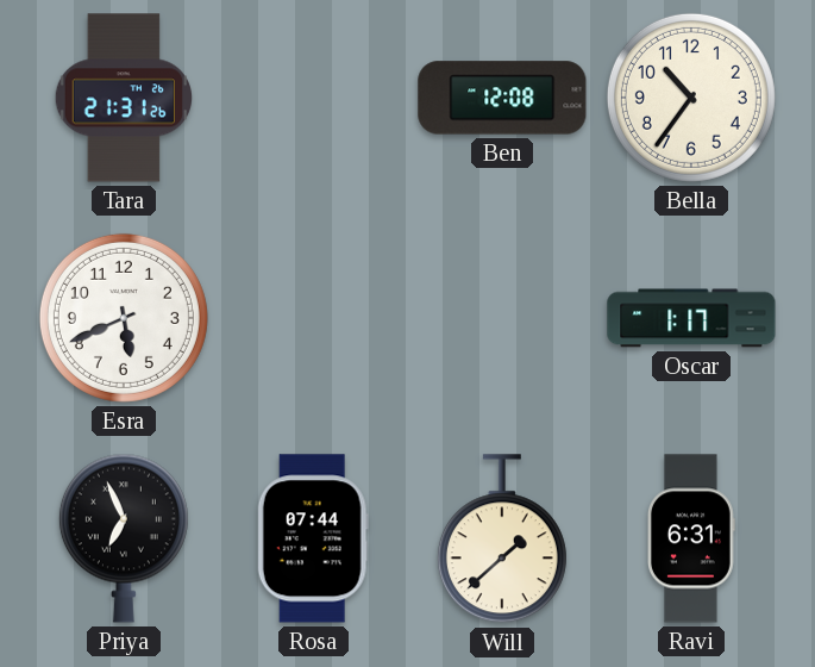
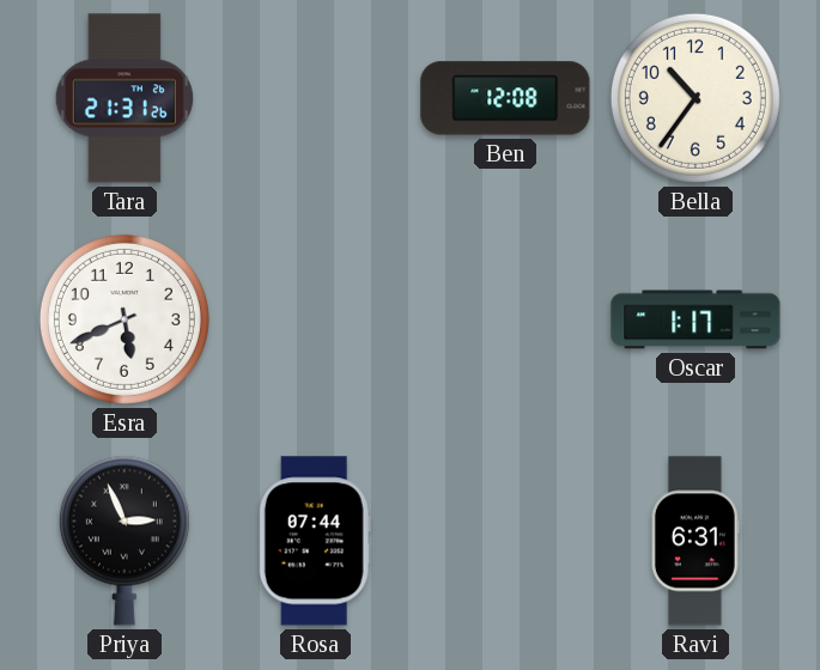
Priya: 6:56 -> 2:56
Will: 1:38 -> none
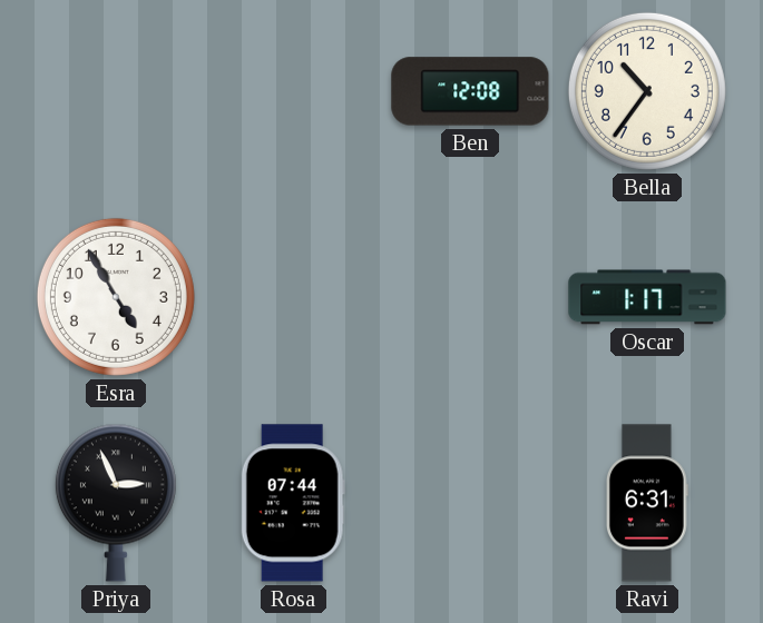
Tara: 21:31 -> none
Esra: 5:41 -> 4:55
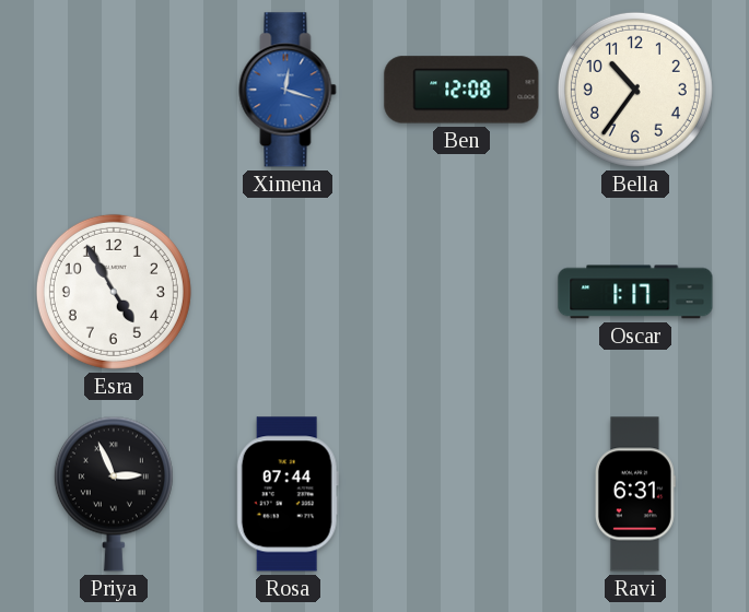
Ximena: none -> 12:18
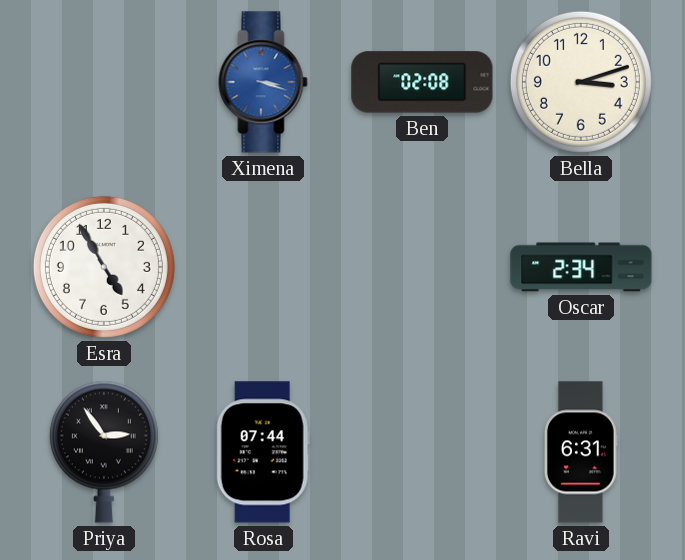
Ximena: 12:18 -> 3:18
Ben: 12:08 -> 02:08
Bella: 10:36 -> 3:12
Oscar: 1:17 -> 2:34
Priya: 2:56 -> 2:54
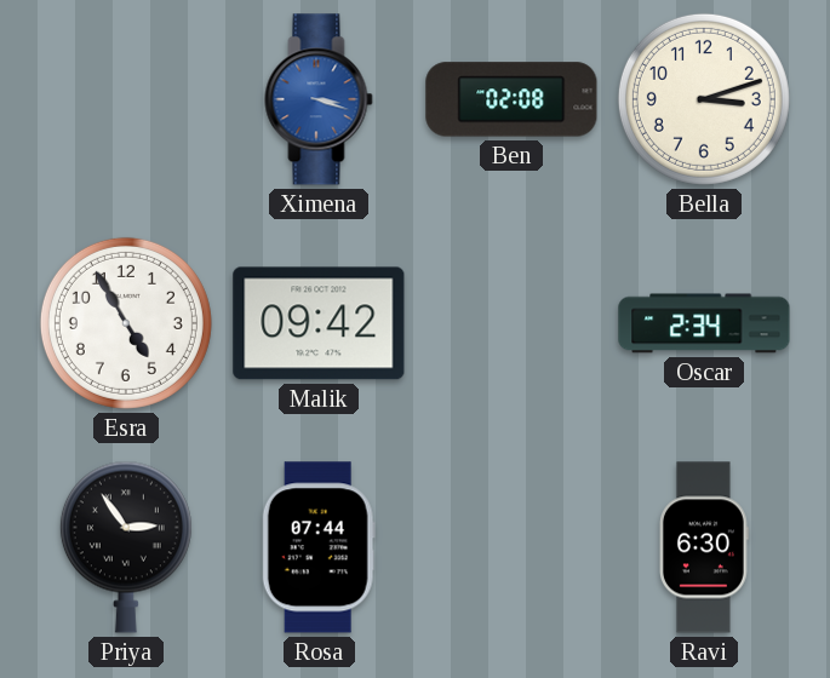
Malik: none -> 09:42
Ravi: 6:31 -> 6:30
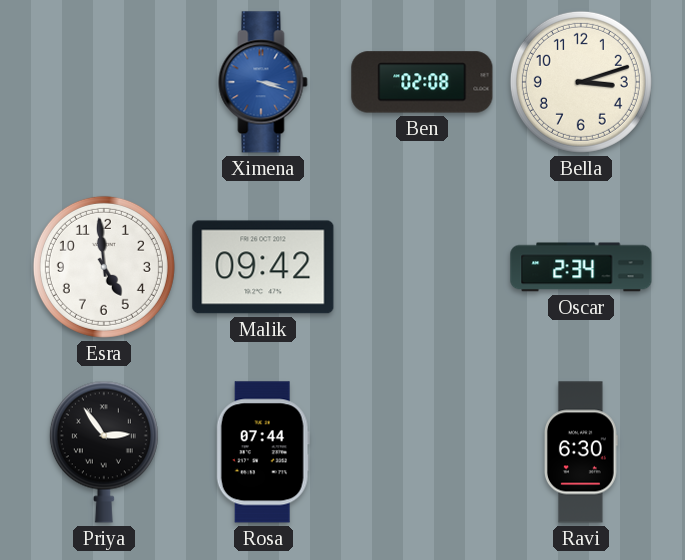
Esra: 4:55 -> 4:59
